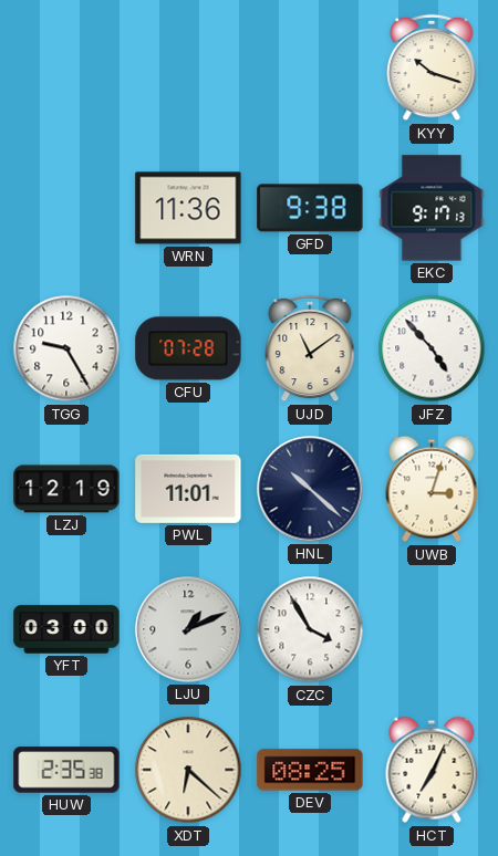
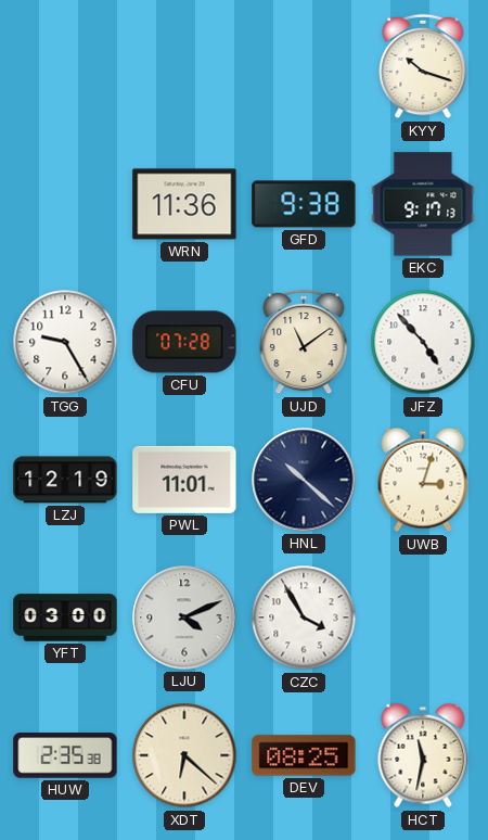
LJU: 1:11 -> 4:11
HCT: 7:04 -> 11:32
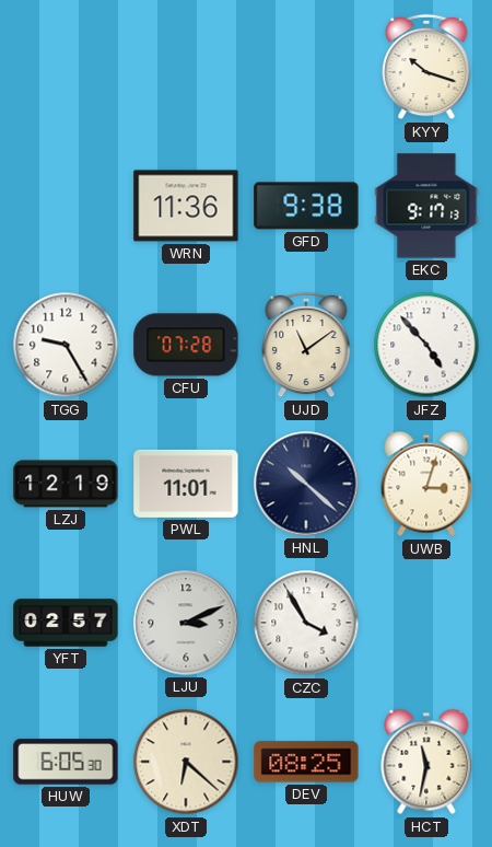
YFT: 03:00 -> 02:57
LJU: 4:11 -> 3:11
HUW: 2:35 -> 6:05
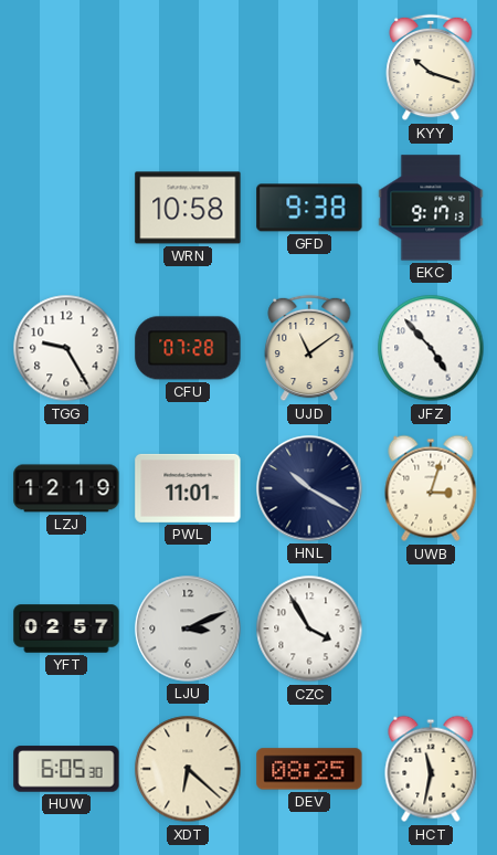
WRN: 11:36 -> 10:58
HNL: 10:22 -> 10:20
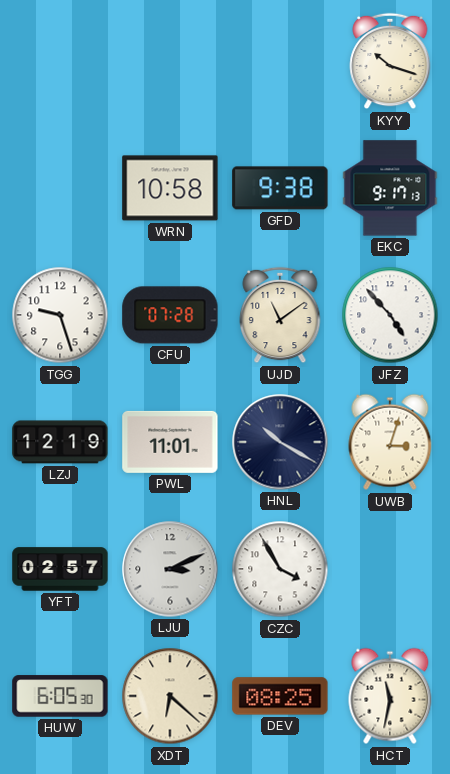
TGG: 9:25 -> 9:27
